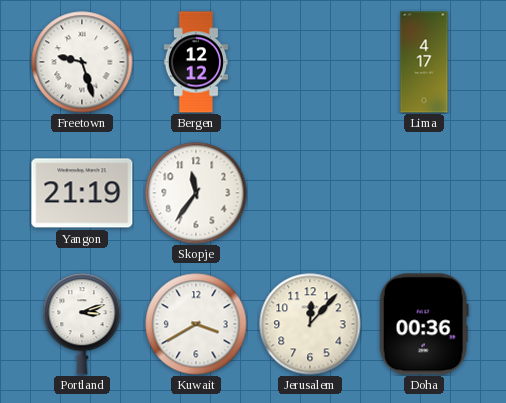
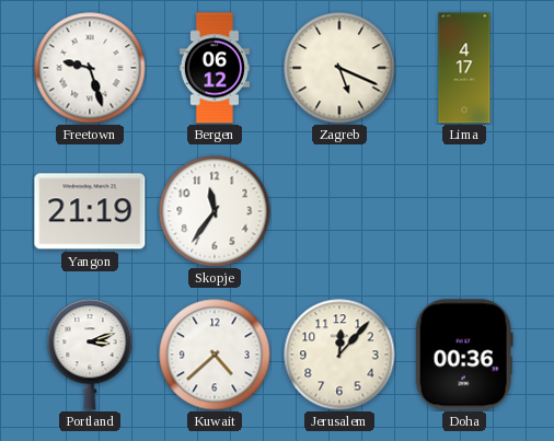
Bergen: 12:12 -> 06:12
Zagreb: none -> 5:19
Kuwait: 3:40 -> 4:38
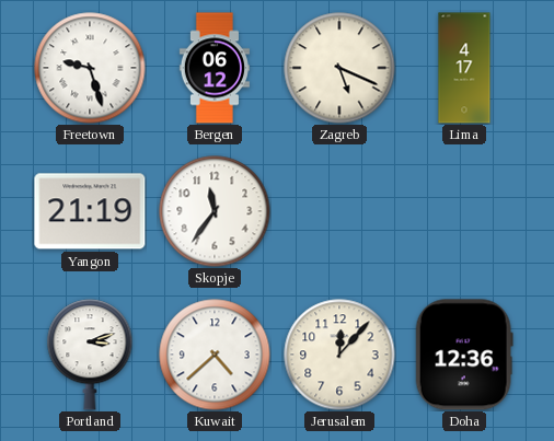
Doha: 00:36 -> 12:36
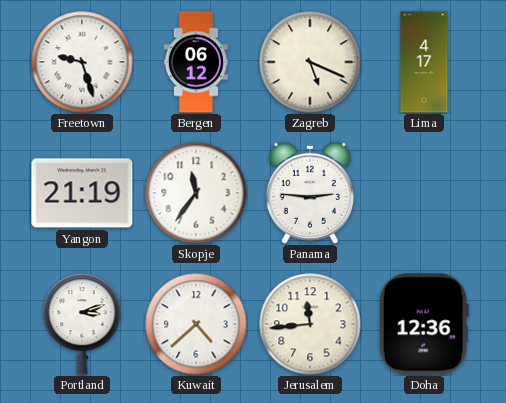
Panama: none -> 2:46
Jerusalem: 12:07 -> 11:44
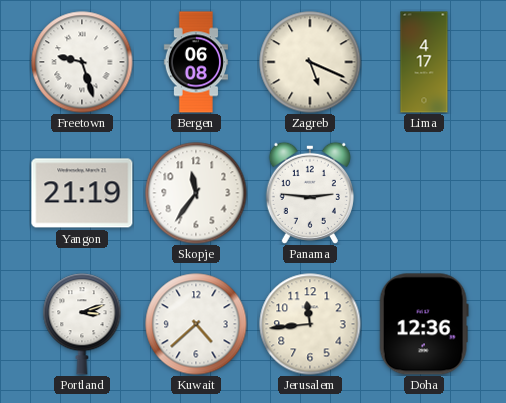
Bergen: 06:12 -> 06:08
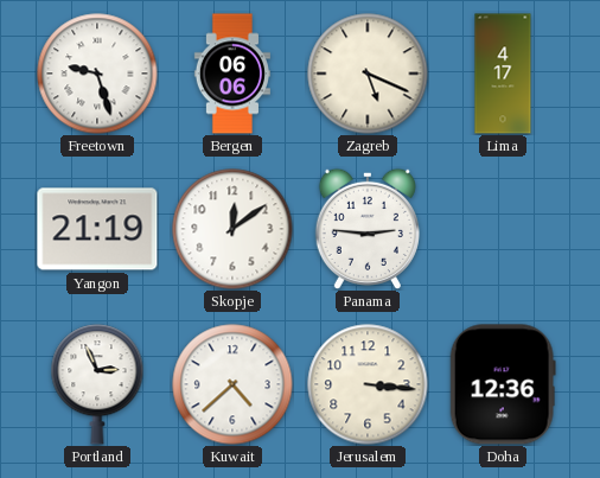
Bergen: 06:08 -> 06:06
Skopje: 11:36 -> 12:09
Portland: 3:12 -> 2:56
Jerusalem: 11:44 -> 3:16
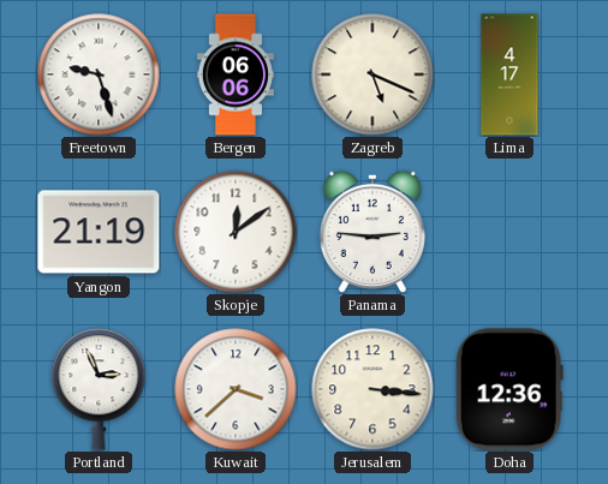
Kuwait: 4:38 -> 3:38
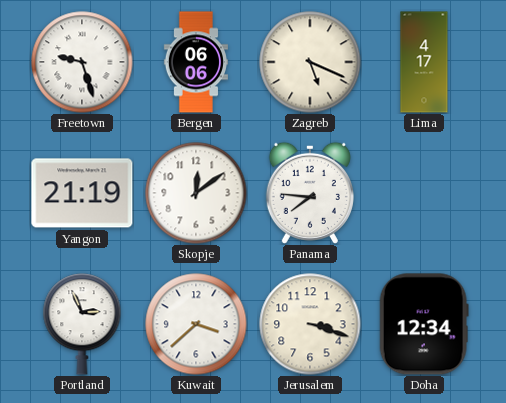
Panama: 2:46 -> 7:46
Jerusalem: 3:16 -> 3:18
Doha: 12:36 -> 12:34
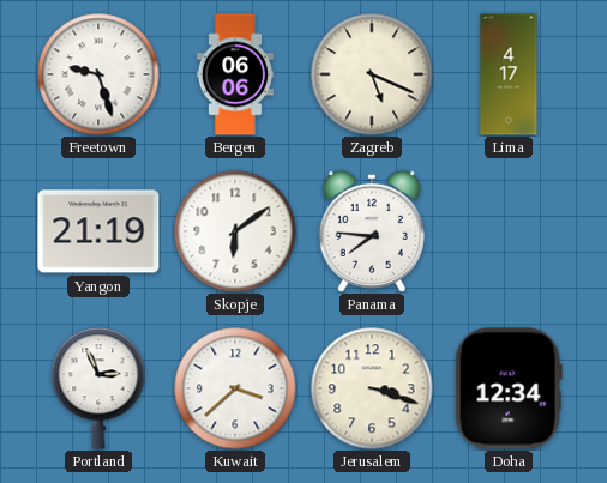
Skopje: 12:09 -> 6:09
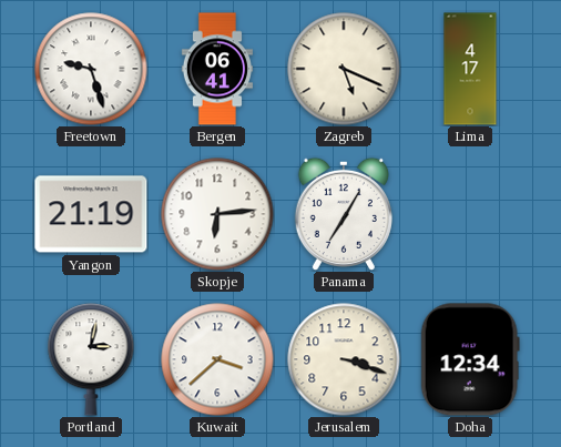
Bergen: 06:06 -> 06:41
Skopje: 6:09 -> 6:14
Panama: 7:46 -> 7:05
Portland: 2:56 -> 3:02
